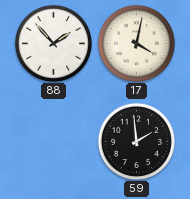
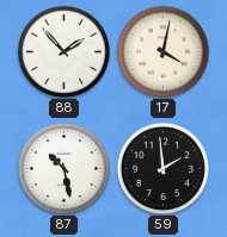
87: none -> 10:28
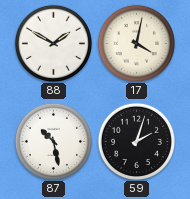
88: 1:53 -> 1:50
59: 1:59 -> 2:03
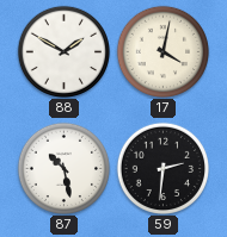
59: 2:03 -> 2:31
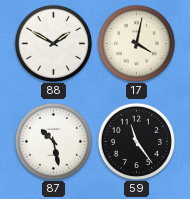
59: 2:31 -> 11:24
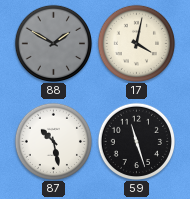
88 dial: white -> grey
59: 11:24 -> 11:27
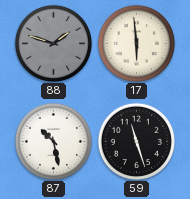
88: 1:50 -> 1:48
17: 4:02 -> 5:59
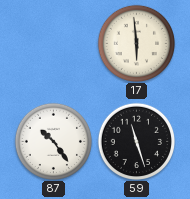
88: 1:48 -> none
87: 10:28 -> 10:24
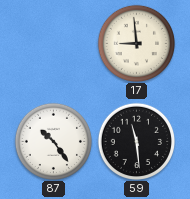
17: 5:59 -> 8:59
59: 11:27 -> 11:29
